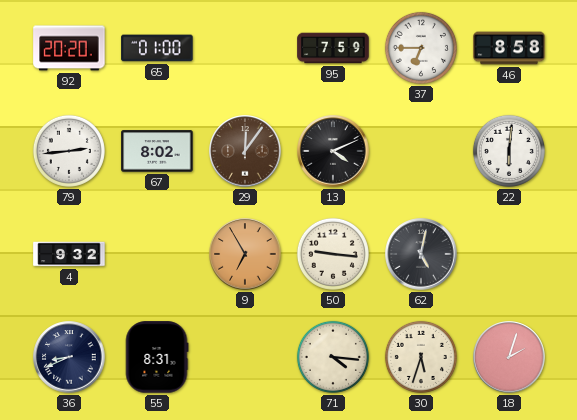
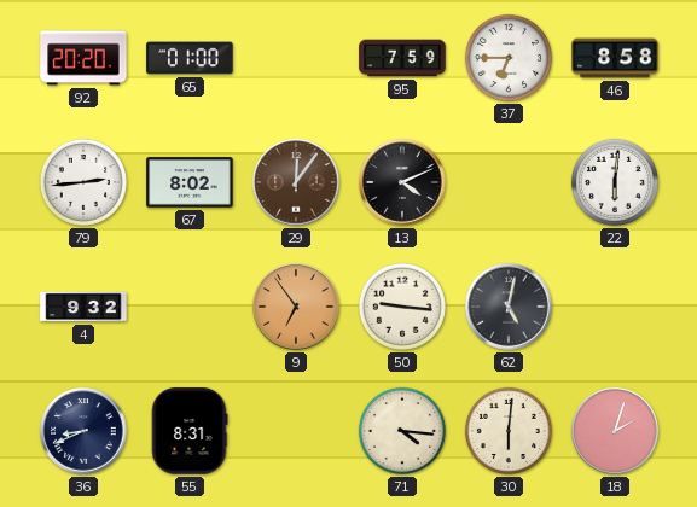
9: 6:55 -> 6:54
30: 5:33 -> 6:01
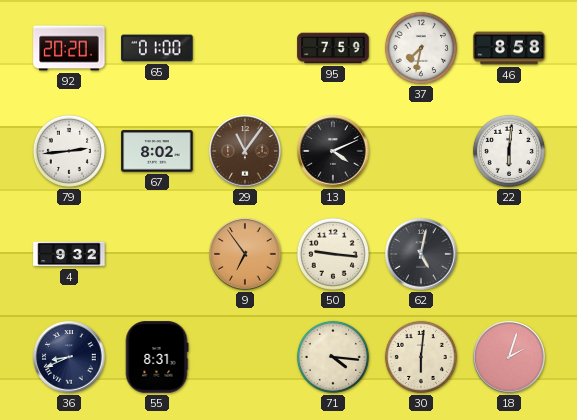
37: 6:45 -> 7:32
29: 12:06 -> 11:06
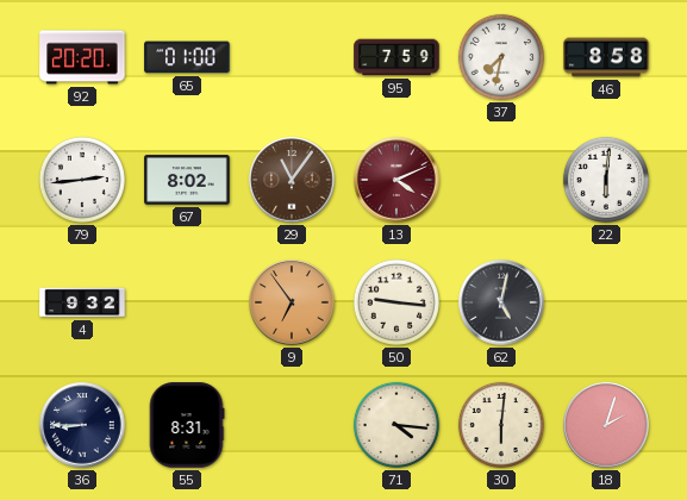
13 dial: black -> burgundy
36: 8:41 -> 8:45
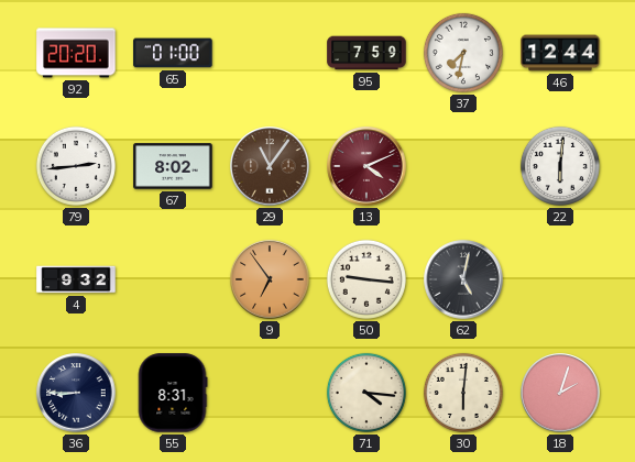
46: 8:58 -> 12:44
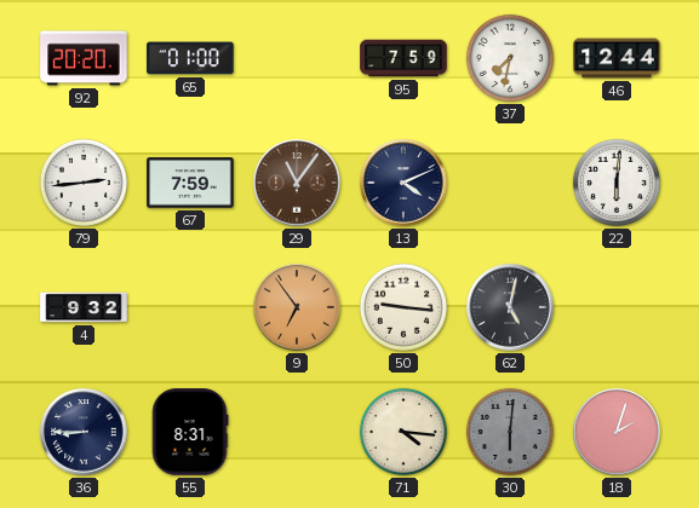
67: 8:02 -> 7:59
13 dial: burgundy -> navy
30 dial: cream -> grey
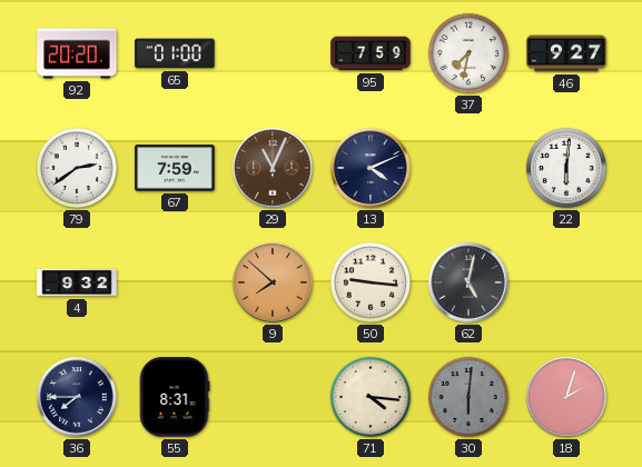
46: 12:44 -> 9:27
79: 2:44 -> 2:39
29: 11:06 -> 11:04
9: 6:54 -> 7:52
36: 8:45 -> 7:45
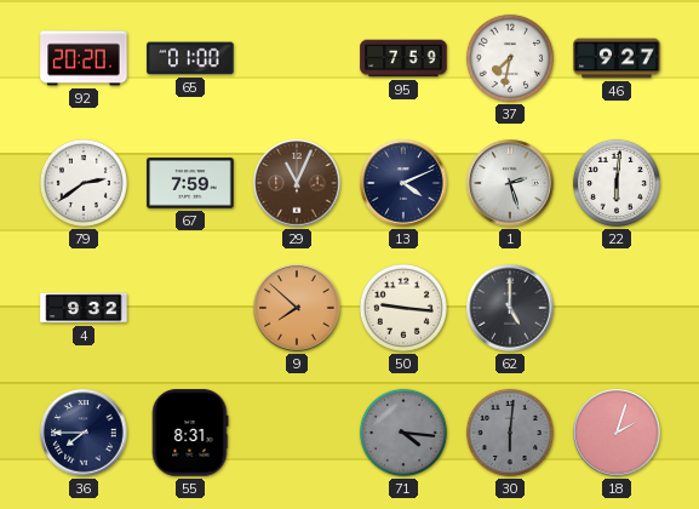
1: none -> 2:27
62: 5:02 -> 5:00
71 dial: cream -> grey
